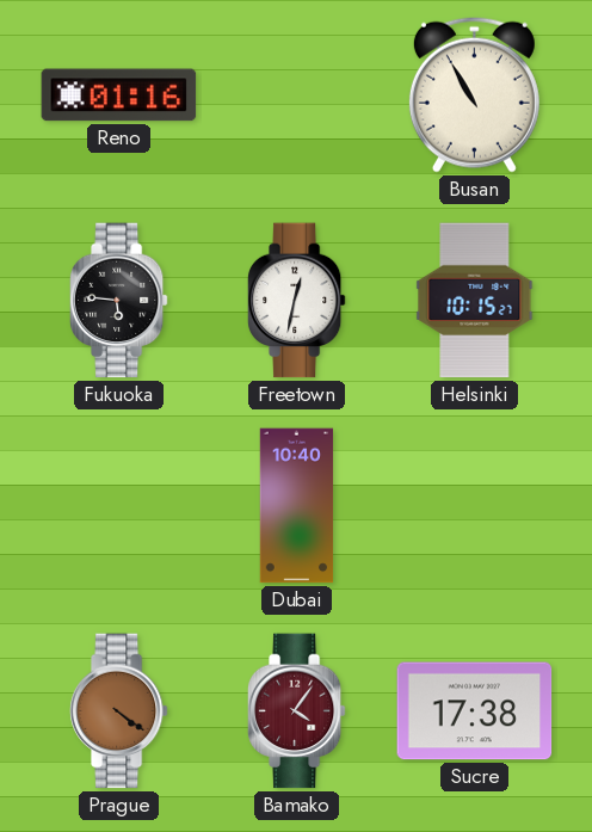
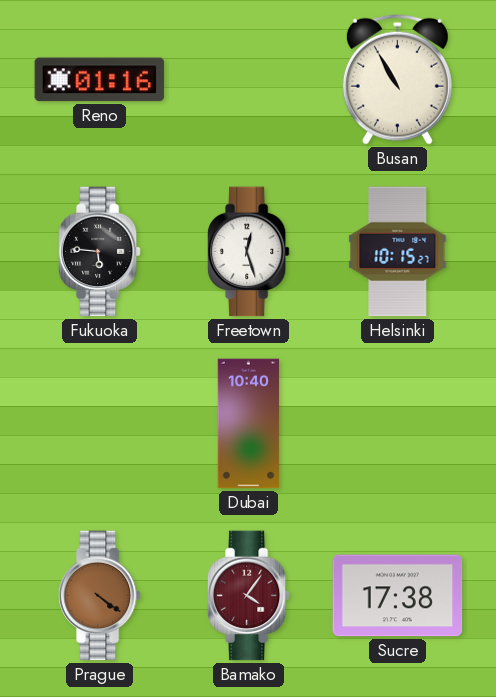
Freetown: 12:32 -> 12:27
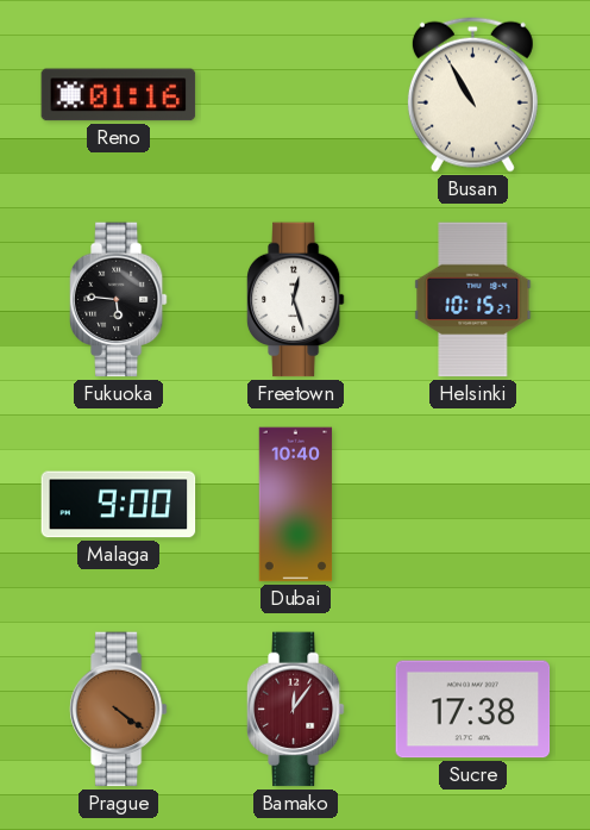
Malaga: none -> 9:00
Bamako: 4:06 -> 12:06
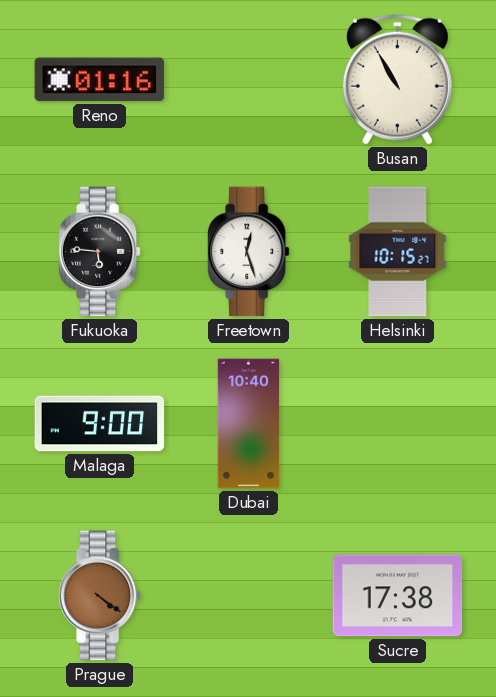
Bamako: 12:06 -> none
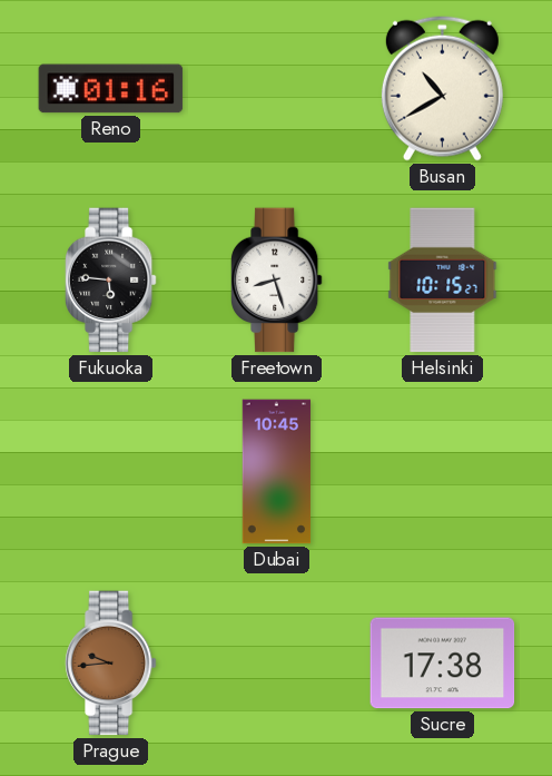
Busan: 10:55 -> 10:40
Freetown: 12:27 -> 8:27
Malaga: 9:00 -> none
Dubai: 10:40 -> 10:45
Prague: 4:21 -> 9:44
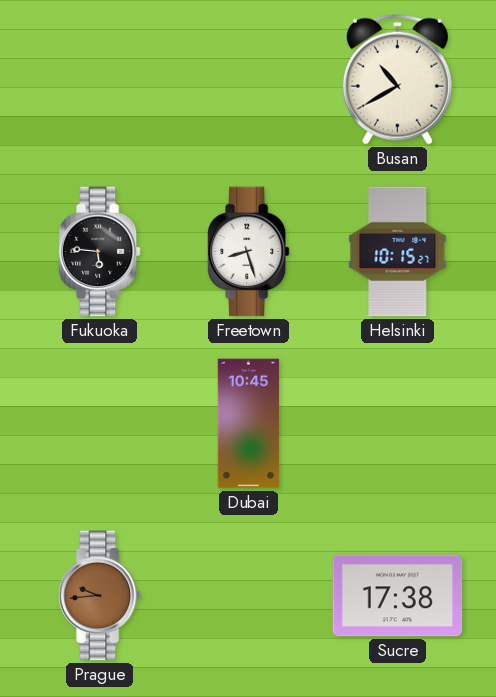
Reno: 01:16 -> none
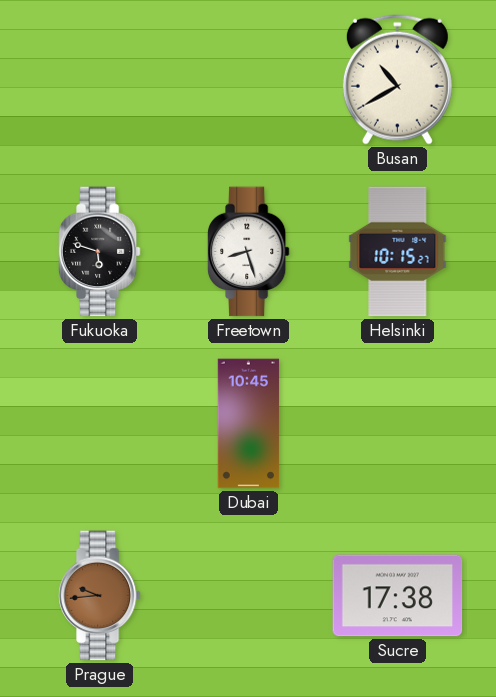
Fukuoka: 5:46 -> 5:48
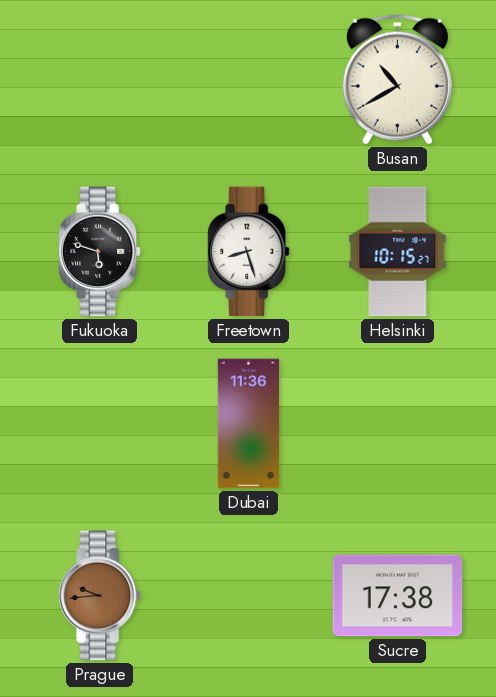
Dubai: 10:45 -> 11:36
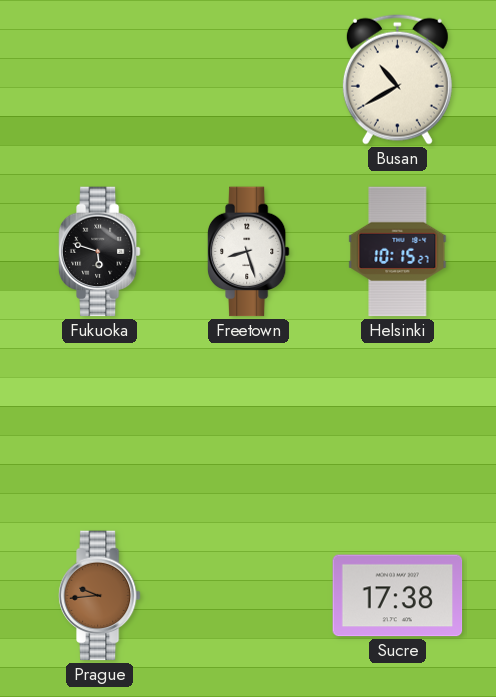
Dubai: 11:36 -> none
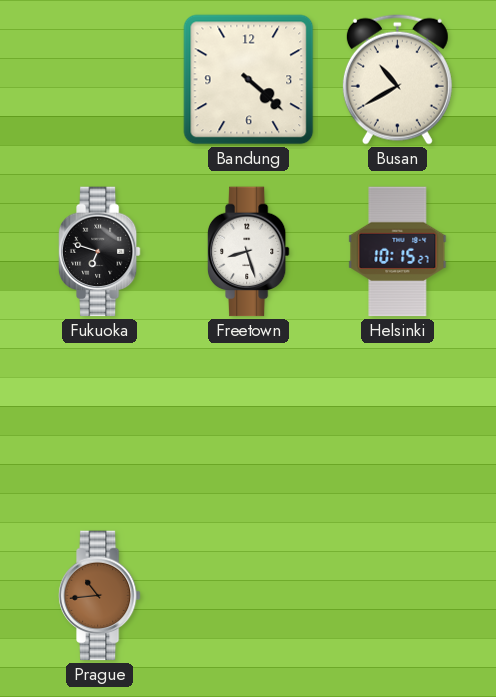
Bandung: none -> 4:22
Fukuoka: 5:48 -> 6:48
Prague: 9:44 -> 10:44
Sucre: 17:38 -> none
